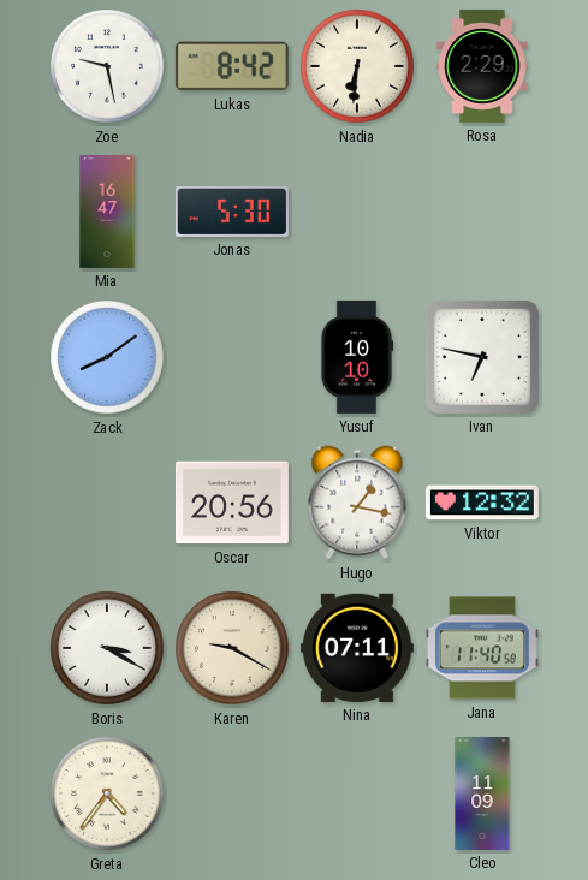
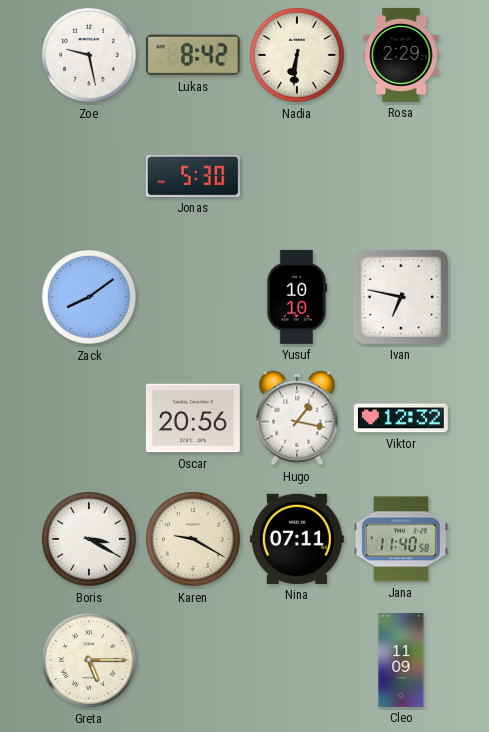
Mia: 16:47 -> none
Greta: 4:36 -> 5:15
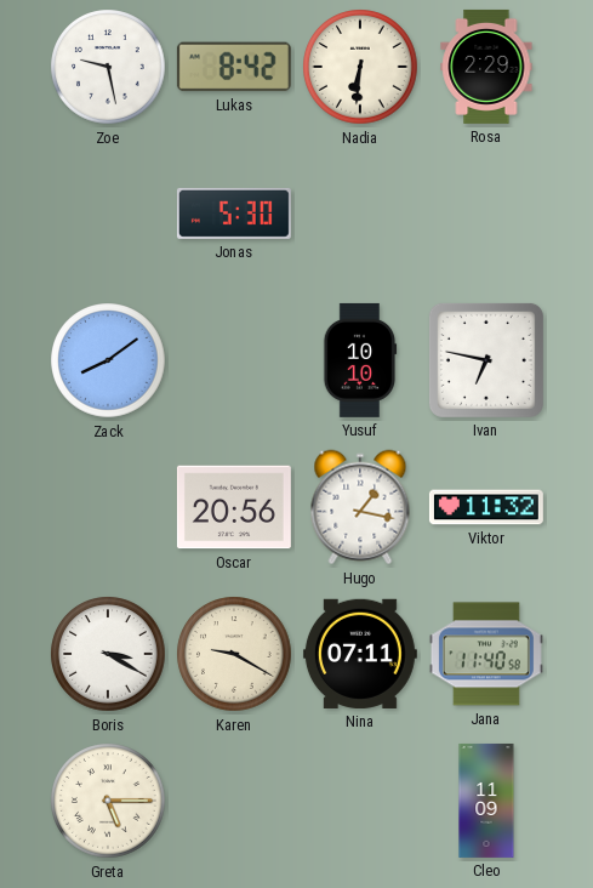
Viktor: 12:32 -> 11:32
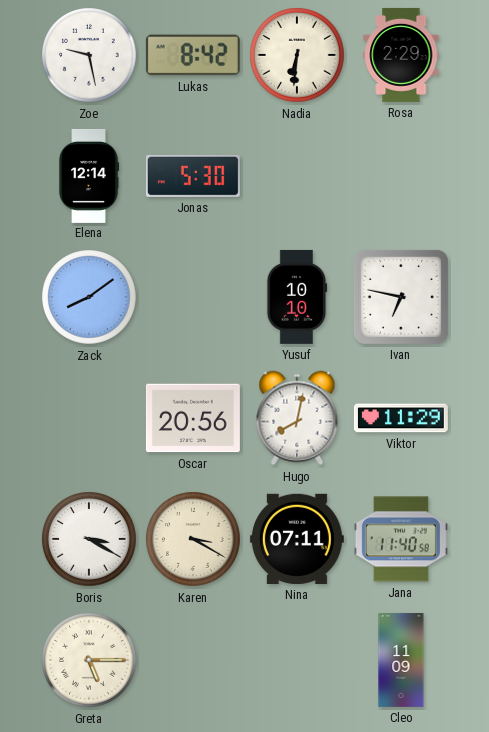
Elena: none -> 12:14
Hugo: 1:17 -> 8:02
Viktor: 11:32 -> 11:29
Karen: 9:20 -> 3:20
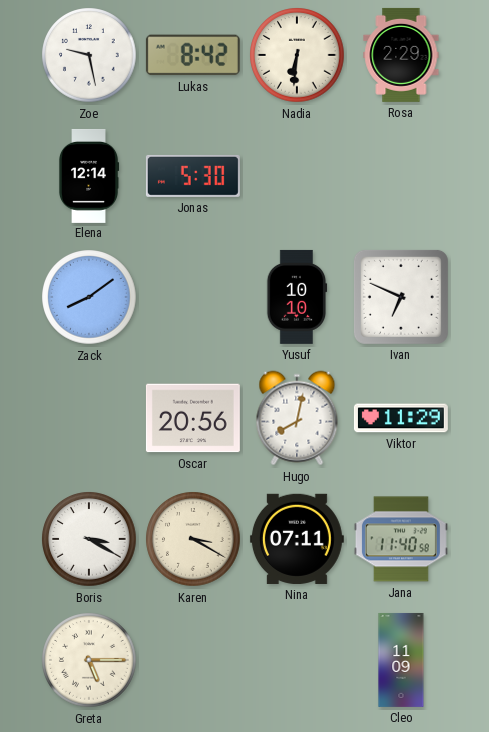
Ivan: 6:47 -> 6:49
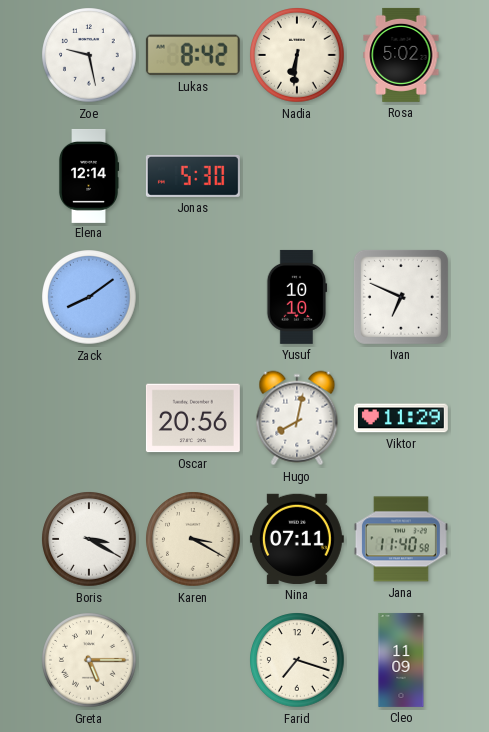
Rosa: 2:29 -> 5:02
Farid: none -> 7:18
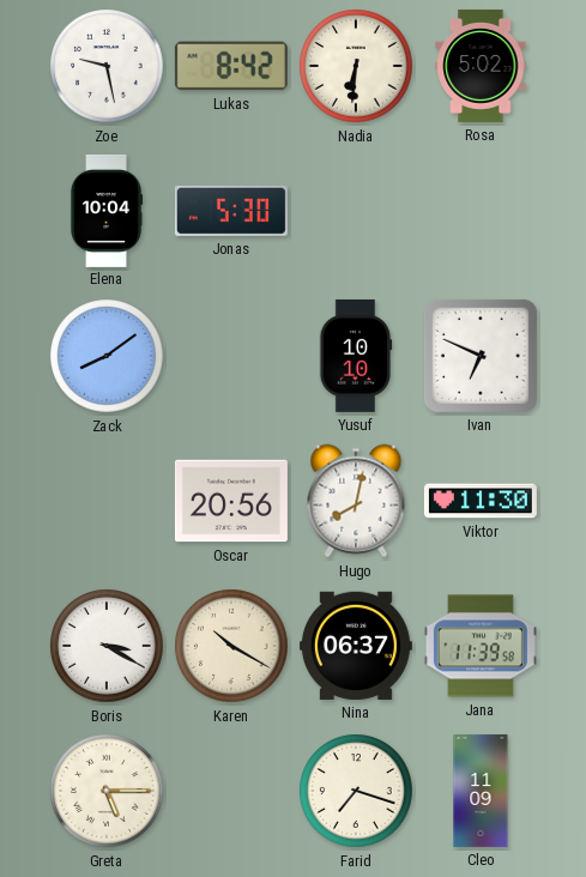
Elena: 12:14 -> 10:04
Viktor: 11:29 -> 11:30
Karen: 3:20 -> 10:20
Nina: 07:11 -> 06:37
Jana: 11:40 -> 11:39
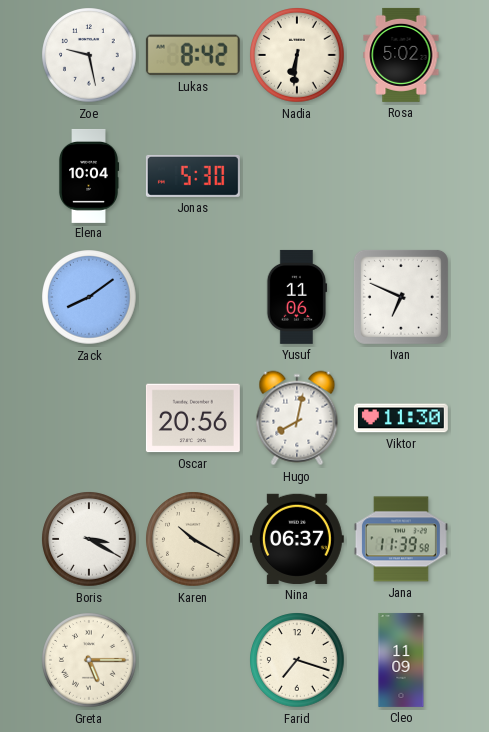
Yusuf: 10:10 -> 11:06
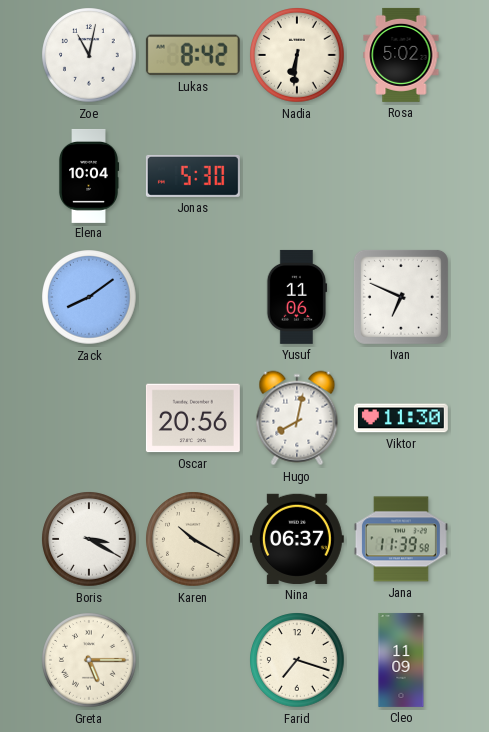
Zoe: 9:28 -> 11:02
